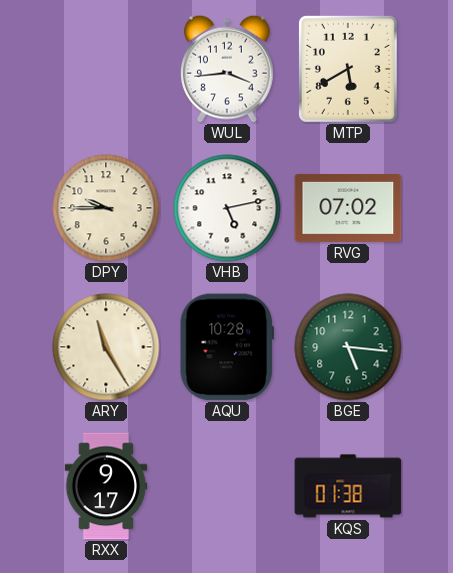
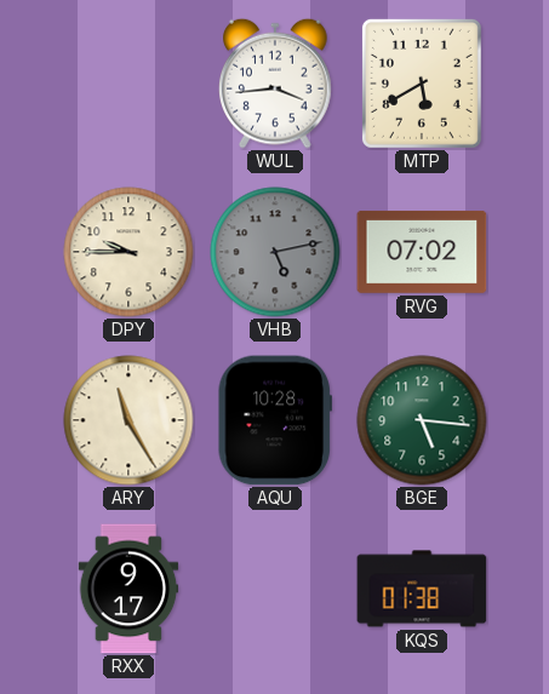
VHB dial: white -> grey
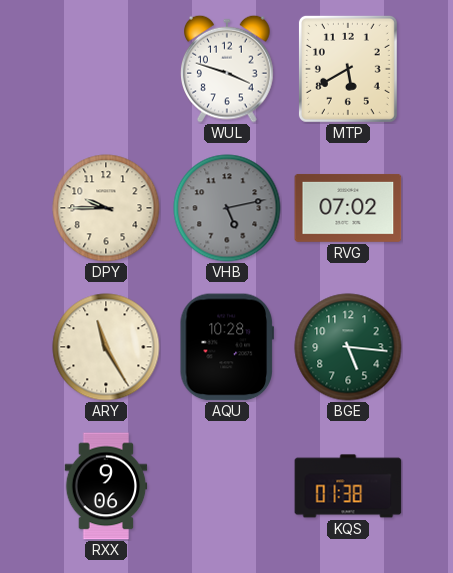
WUL: 3:44 -> 3:48
RXX: 9:17 -> 9:06
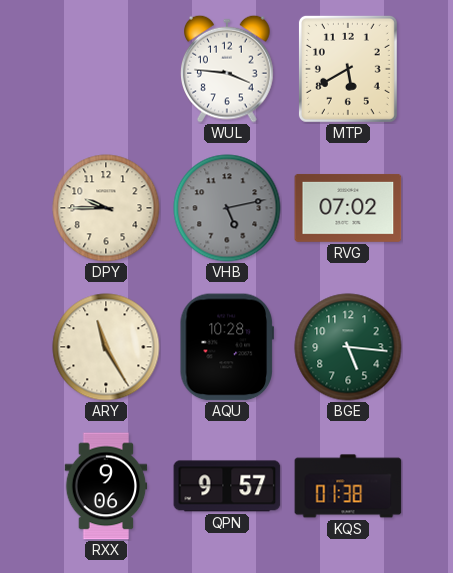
WUL: 3:48 -> 3:46
QPN: none -> 9:57
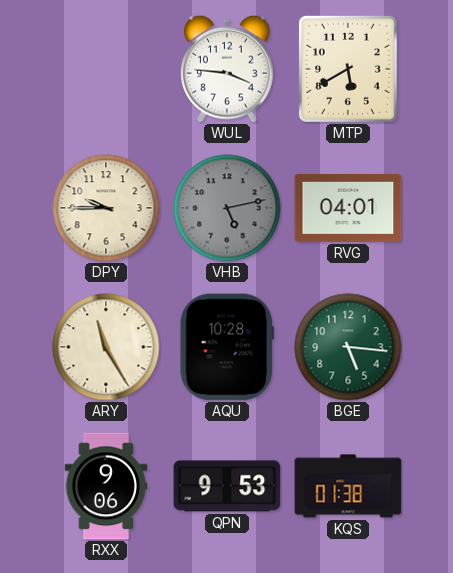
RVG: 07:02 -> 04:01
QPN: 9:57 -> 9:53
